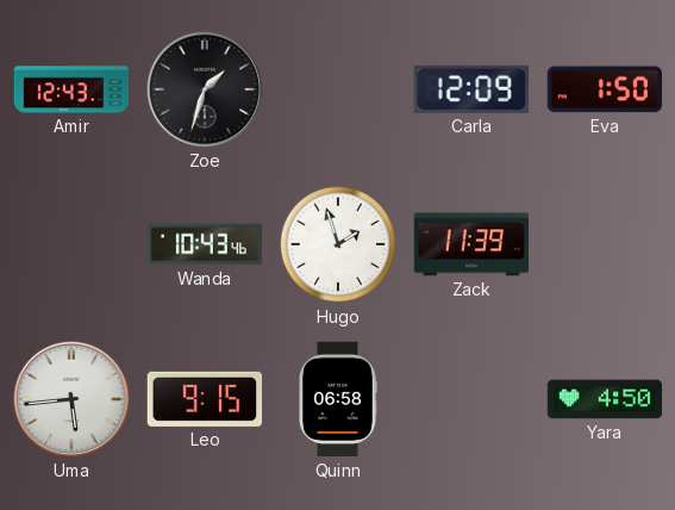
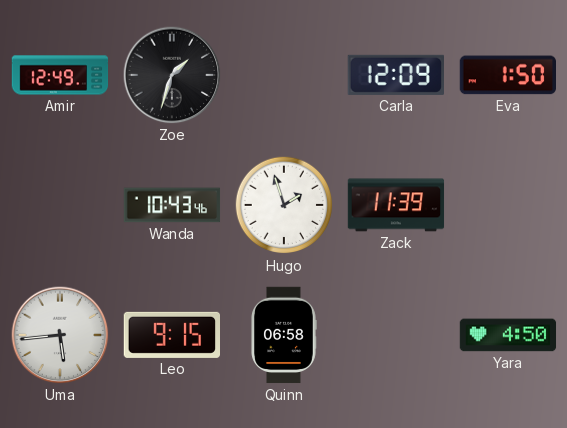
Amir: 12:43 -> 12:49
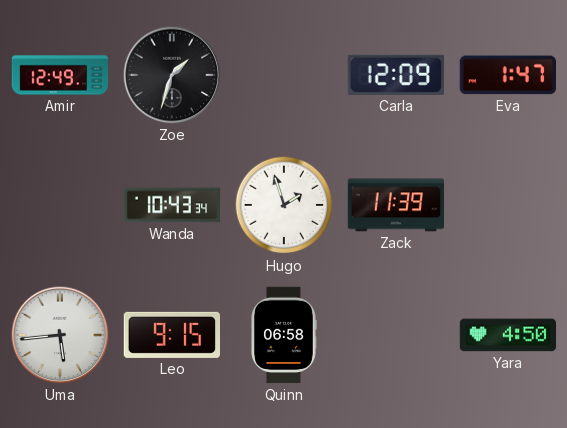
Eva: 1:50 -> 1:47
Wanda: 10:43:46 -> 10:43:34
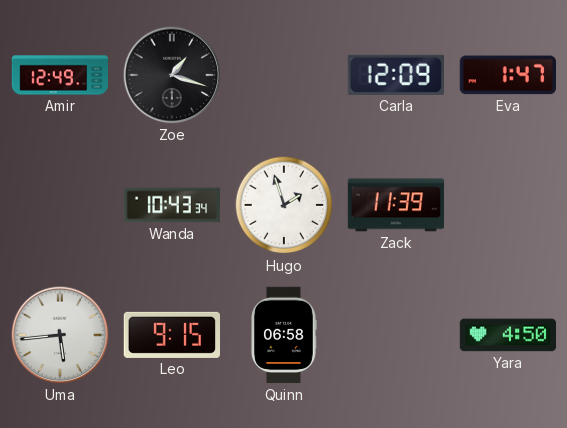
Zoe: 1:33 -> 1:18
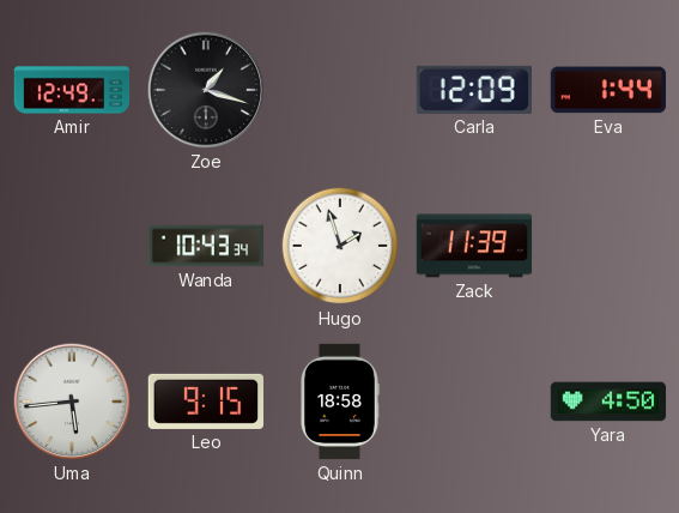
Eva: 1:47 -> 1:44
Quinn: 06:58 -> 18:58
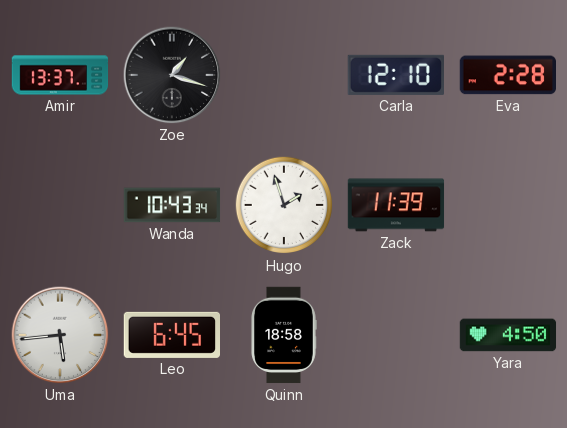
Amir: 12:49 -> 13:37
Carla: 12:09 -> 12:10
Eva: 1:44 -> 2:28
Leo: 9:15 -> 6:45
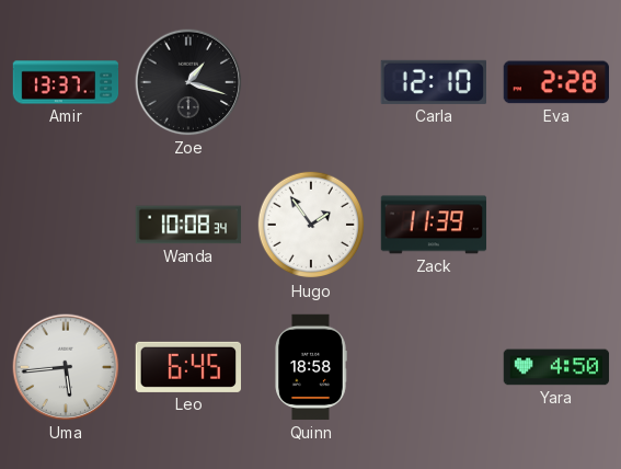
Wanda: 10:43 -> 10:08
Hugo: 1:57 -> 1:54
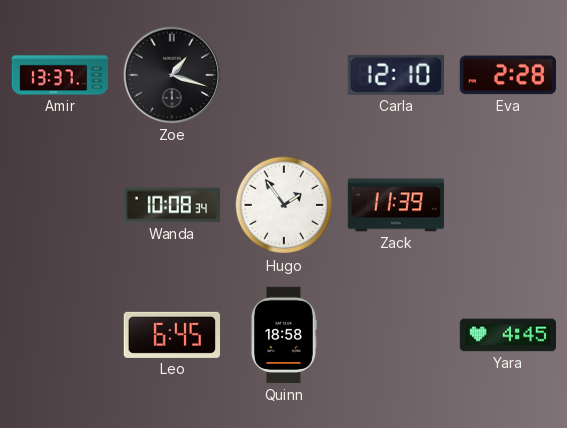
Uma: 5:44 -> none
Yara: 4:50 -> 4:45
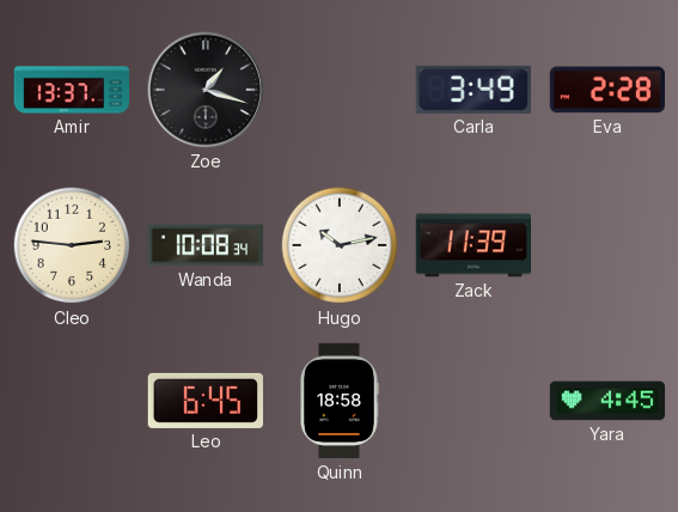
Carla: 12:10 -> 3:49
Cleo: none -> 2:46
Hugo: 1:54 -> 10:13
